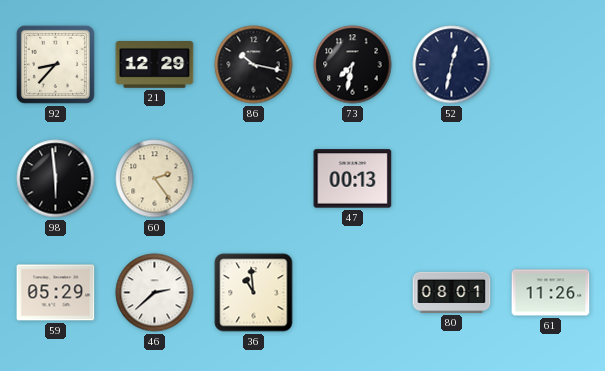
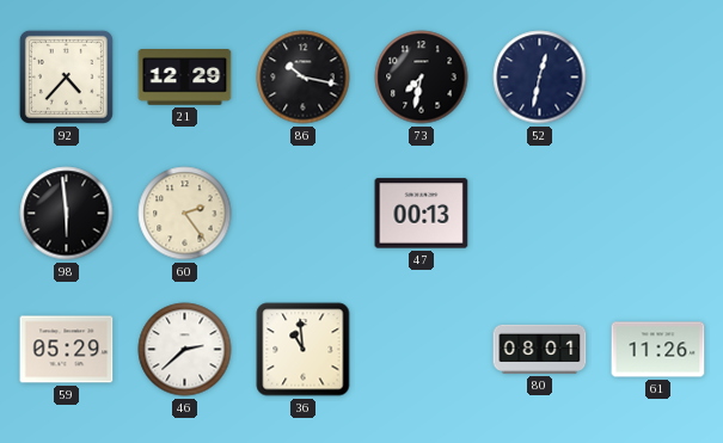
92: 8:37 -> 4:37
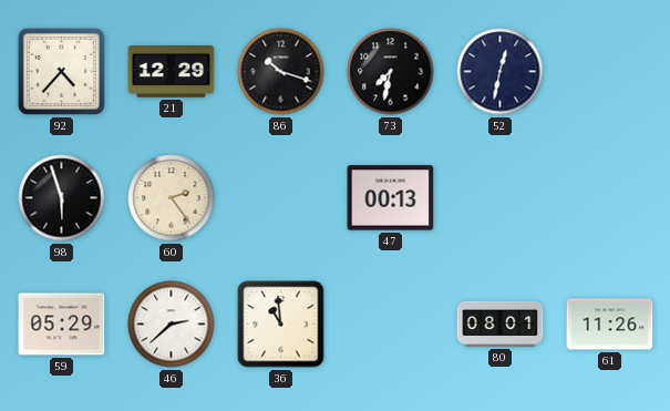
86: 10:17 -> 10:18
98: 5:59 -> 5:57
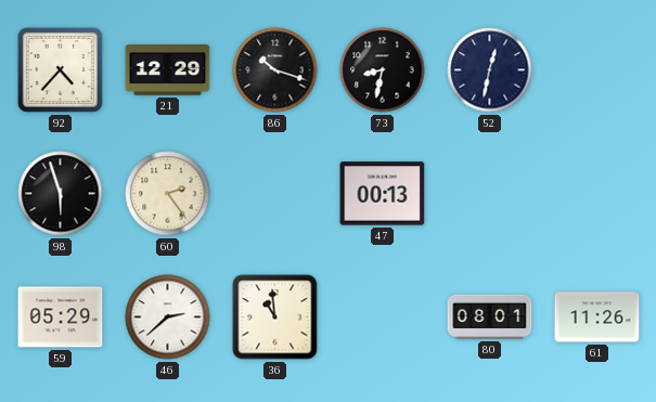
73: 7:32 -> 8:32
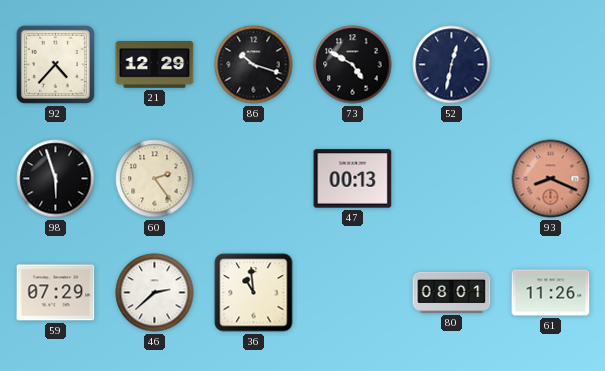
73: 8:32 -> 4:50
93: none -> 8:19
59: 05:29 -> 07:29
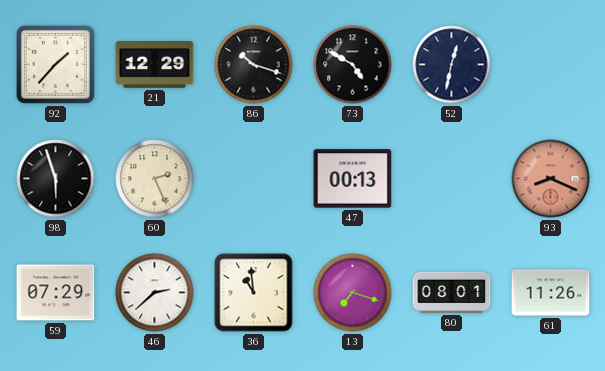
92: 4:37 -> 1:37
60: 2:24 -> 2:26
13: none -> 7:18
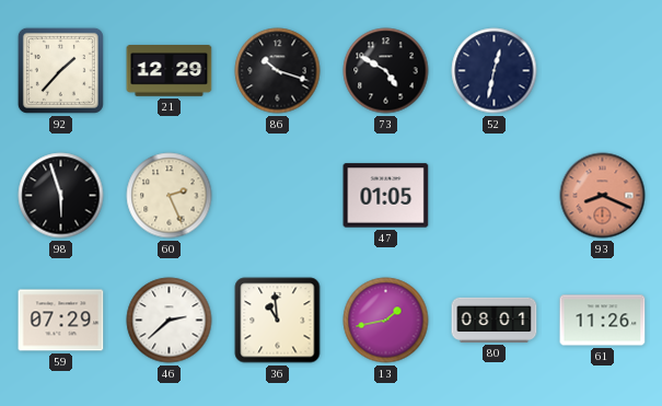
47: 00:13 -> 01:05
13: 7:18 -> 1:43
